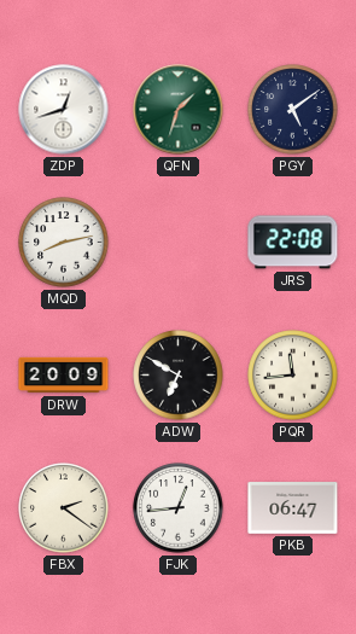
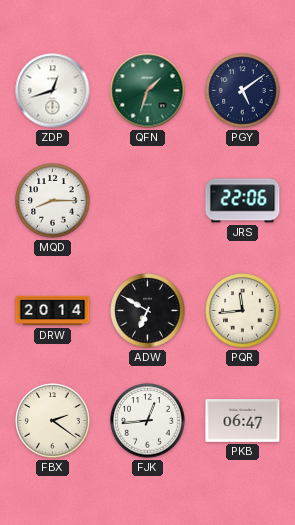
MQD: 8:13 -> 8:15
JRS: 22:08 -> 22:06
DRW: 20:09 -> 20:14
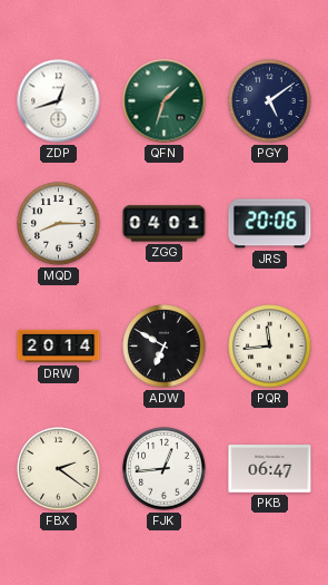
ZGG: none -> 04:01
JRS: 22:06 -> 20:06
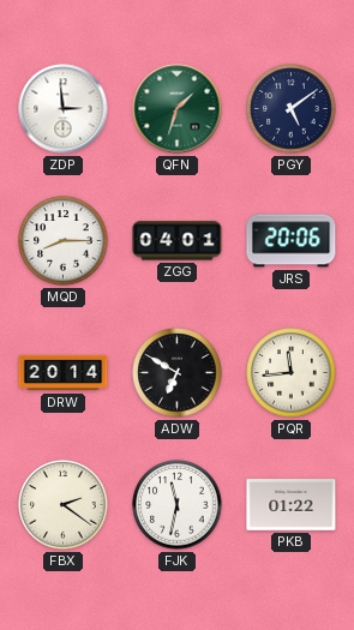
ZDP: 12:42 -> 2:59
FJK: 12:44 -> 11:32
PKB: 06:47 -> 01:22
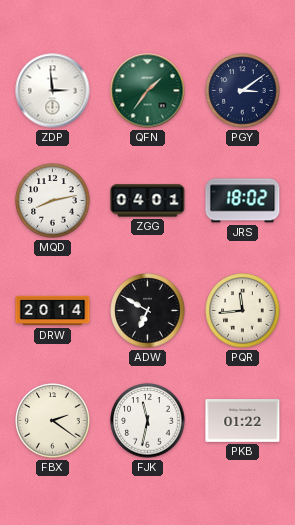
QFN: 1:33 -> 1:36
PGY: 5:09 -> 3:09
MQD: 8:15 -> 8:13
JRS: 20:06 -> 18:02
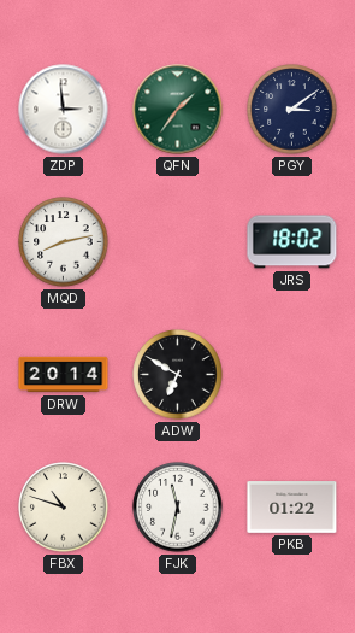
ZGG: 04:01 -> none
PQR: 11:44 -> none
FBX: 2:21 -> 10:48
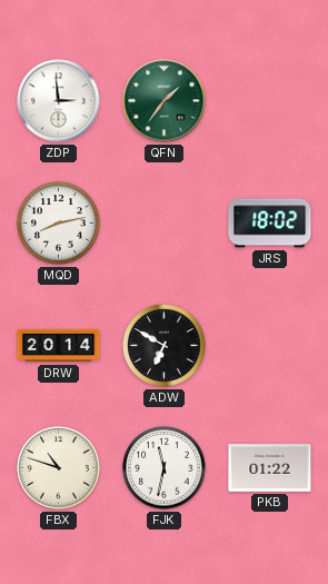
PGY: 3:09 -> none
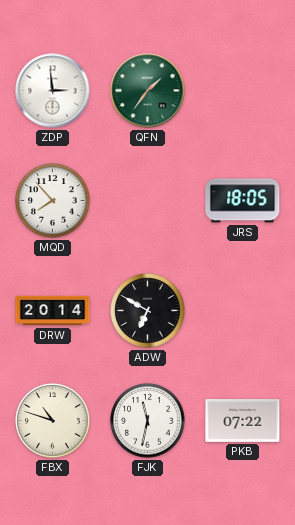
MQD: 8:13 -> 7:53
JRS: 18:02 -> 18:05
PKB: 01:22 -> 07:22
